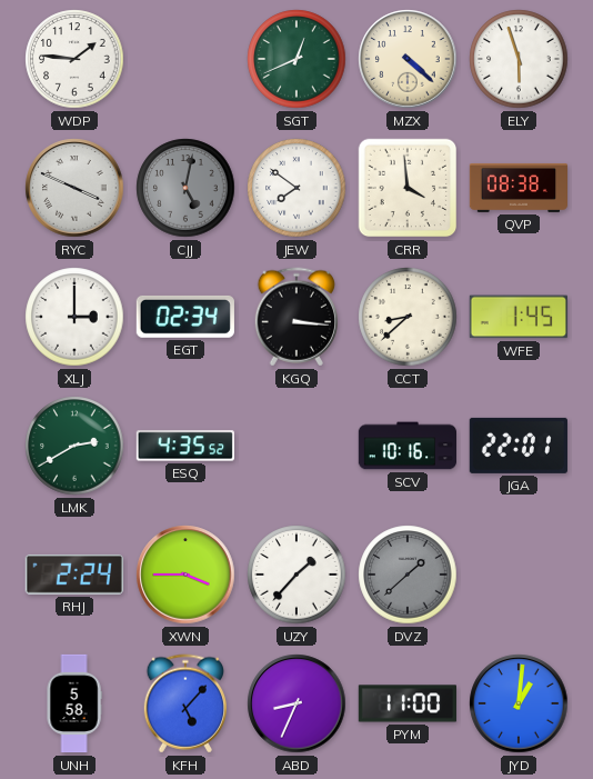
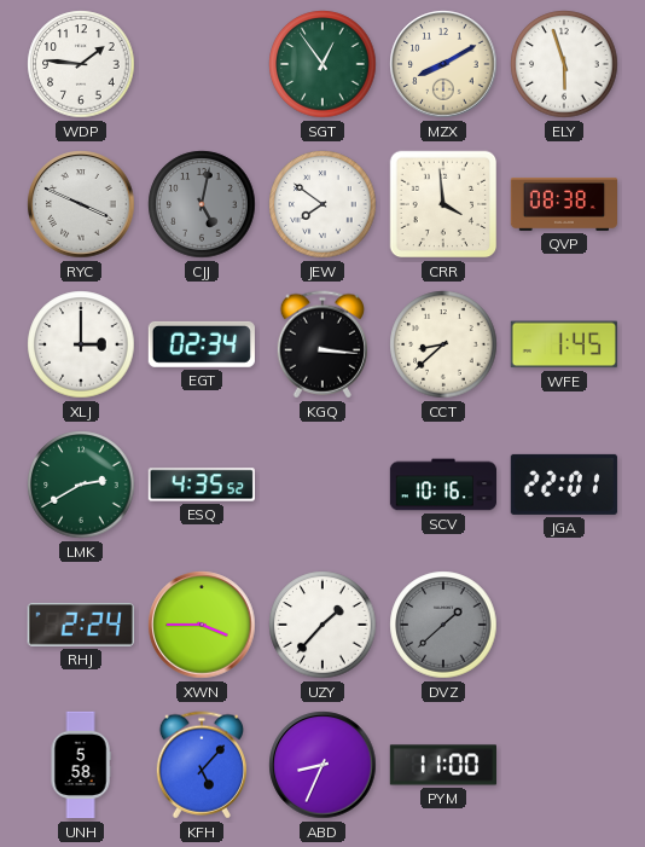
SGT: 12:41 -> 12:54
MZX: 4:22 -> 8:10
JYD: 1:01 -> none
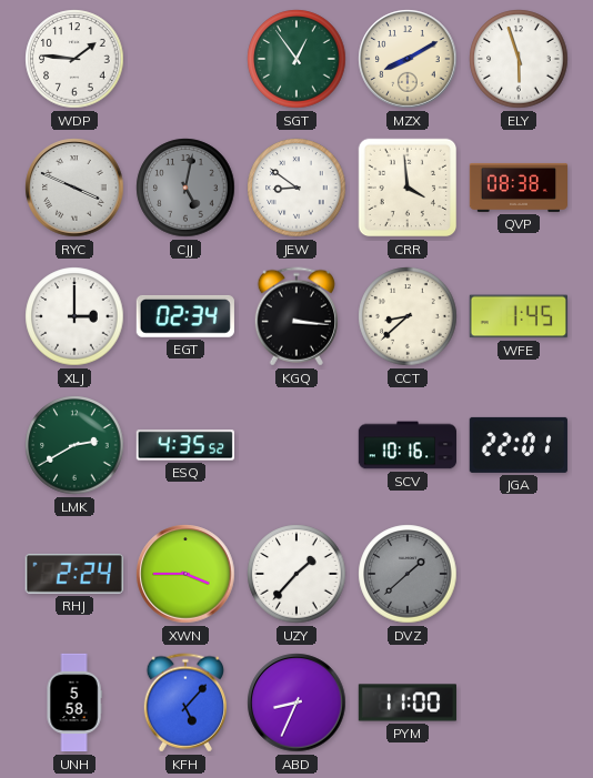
JEW: 7:51 -> 8:51
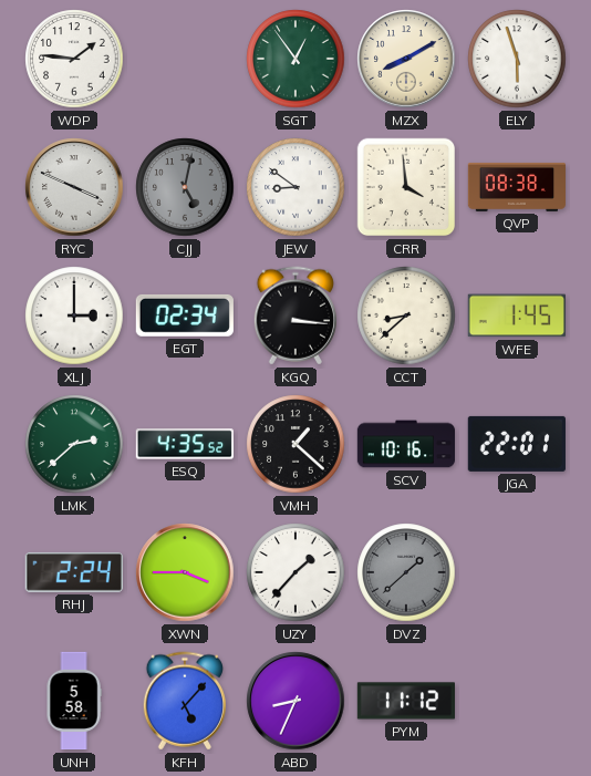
LMK: 2:40 -> 2:38
VMH: none -> 1:22
PYM: 11:00 -> 11:12
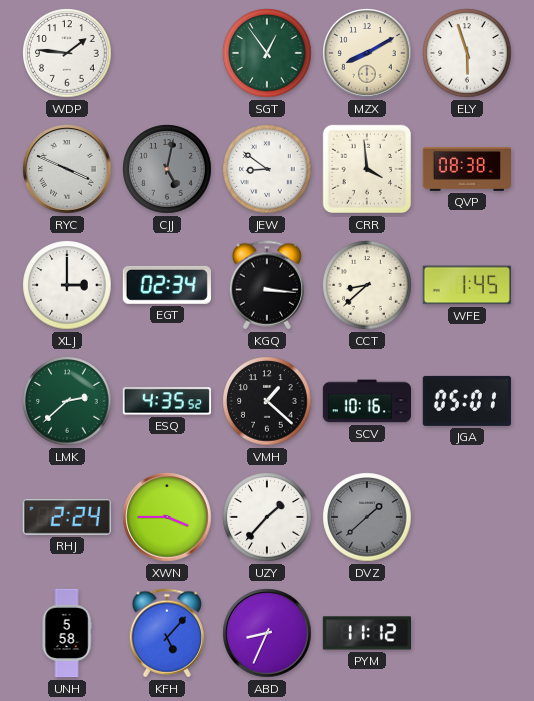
JGA: 22:01 -> 05:01
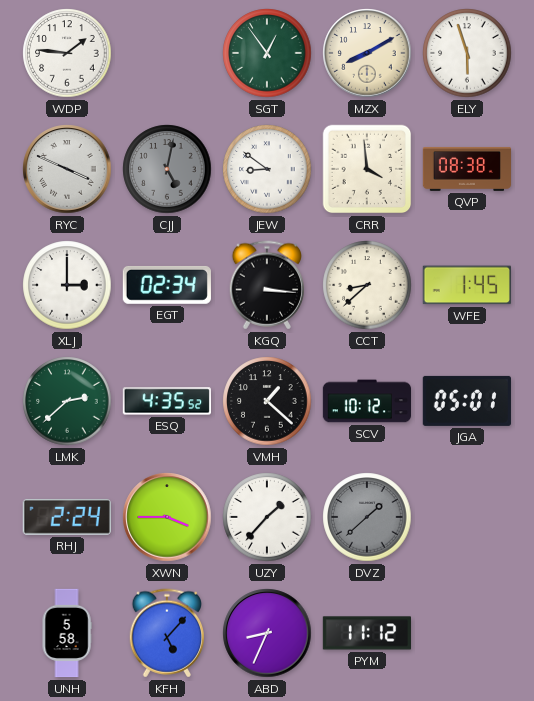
SCV: 10:16 -> 10:12
